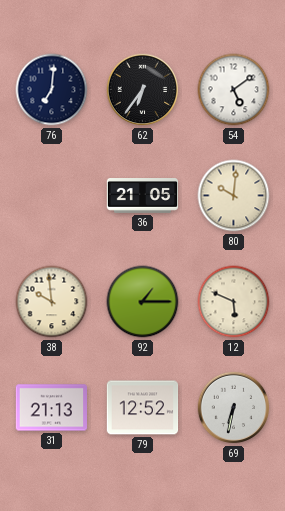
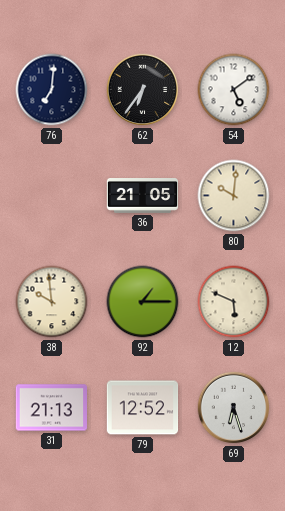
69: 6:32 -> 6:27
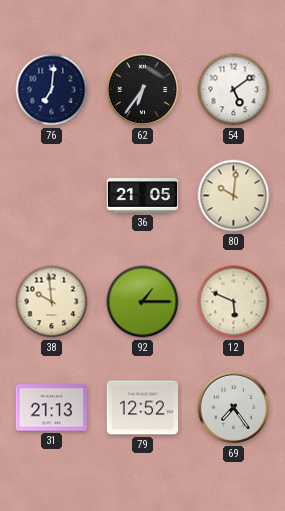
69: 6:27 -> 7:24
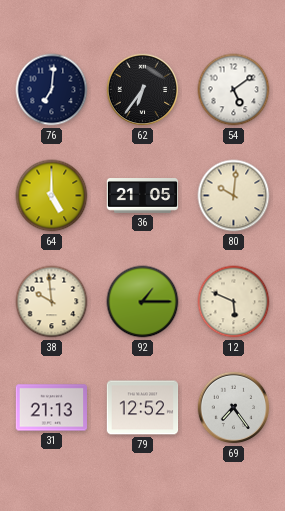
64: none -> 5:00
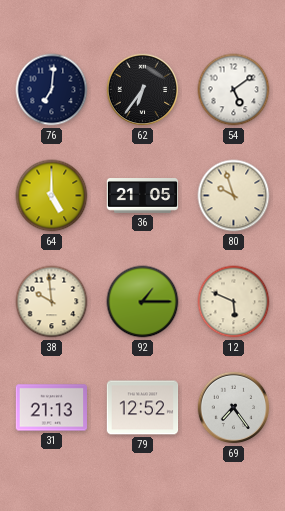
80: 10:01 -> 9:57
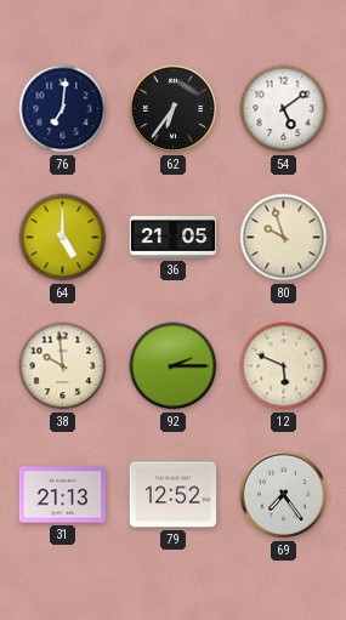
92: 1:15 -> 2:15
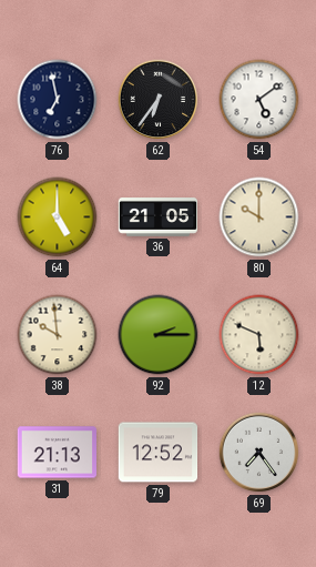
76: 7:01 -> 6:58
80: 9:57 -> 10:00
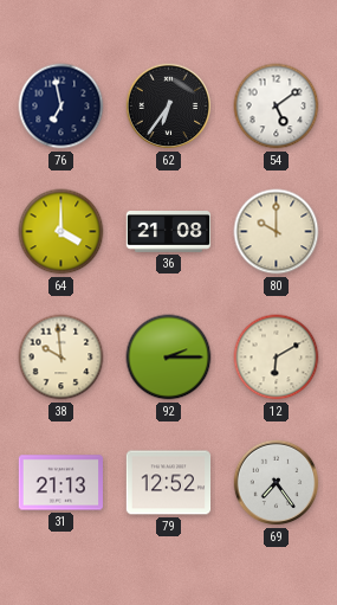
64: 5:00 -> 4:00
36: 21:05 -> 21:08
12: 5:49 -> 6:10
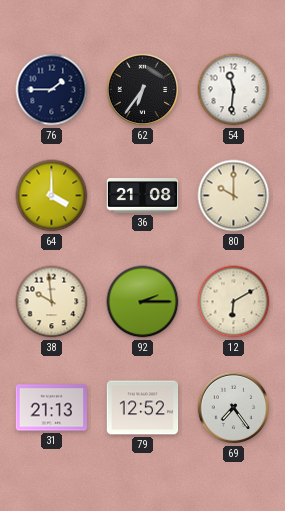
76: 6:58 -> 1:45
54: 5:09 -> 11:31
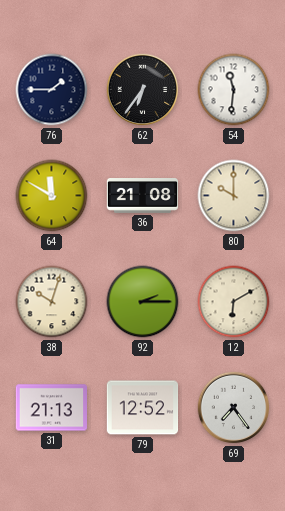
64: 4:00 -> 11:50
38: 9:59 -> 10:03
